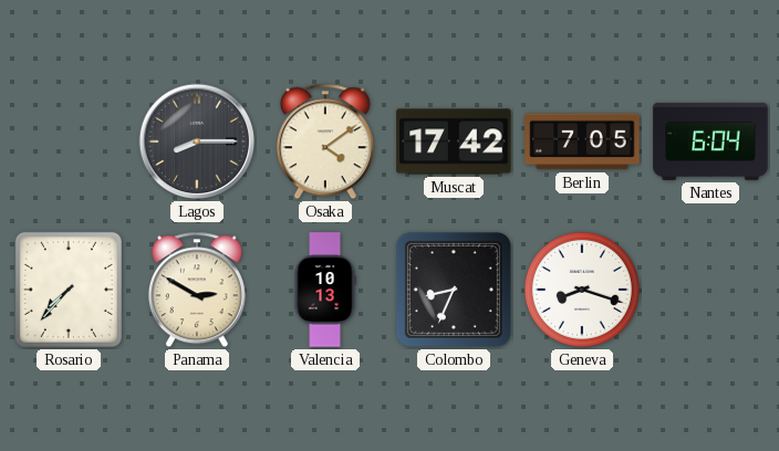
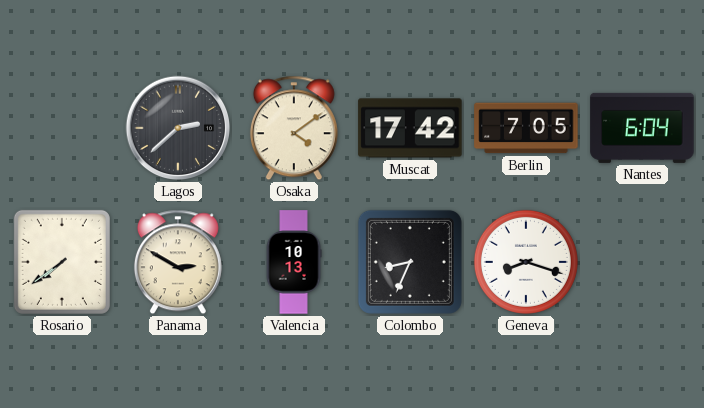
Lagos: 8:15 -> 2:38
Rosario: 7:37 -> 7:39
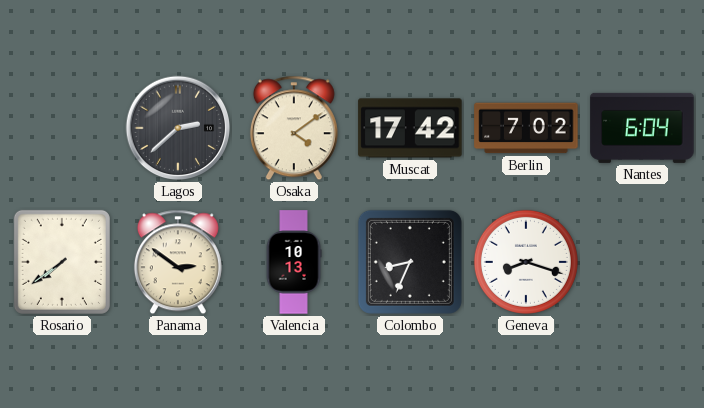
Berlin: 7:05 -> 7:02
Panama: 2:50 -> 2:51
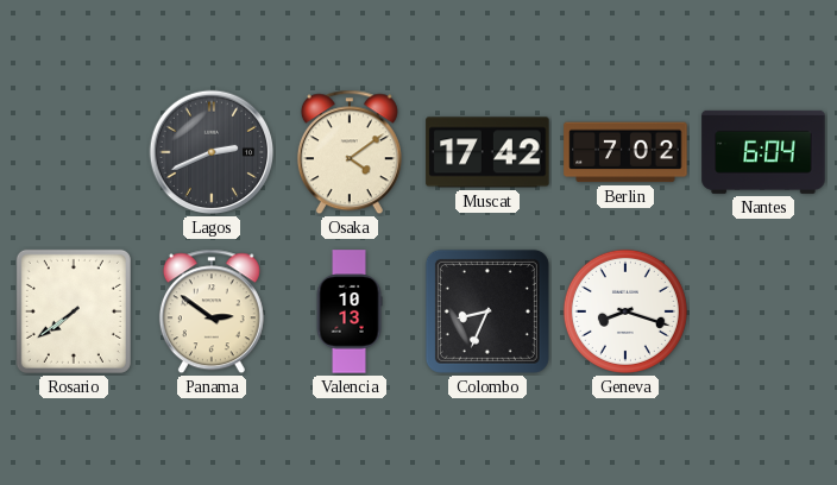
Lagos: 2:38 -> 2:41
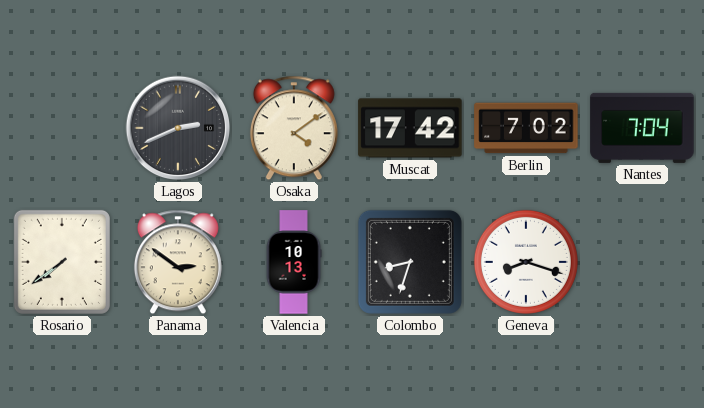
Nantes: 6:04 -> 7:04
Colombo: 8:34 -> 8:33
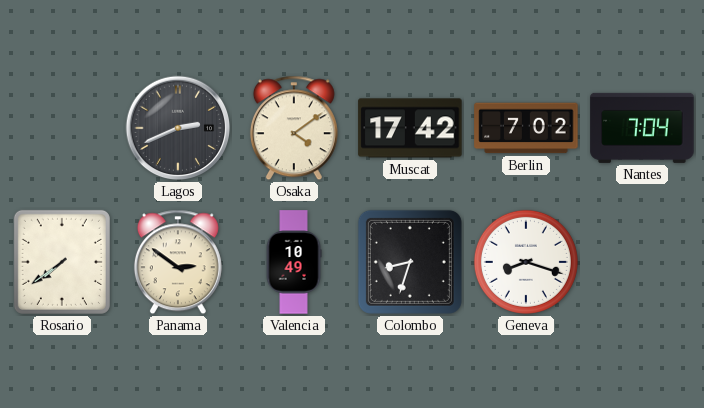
Valencia: 10:13 -> 10:49
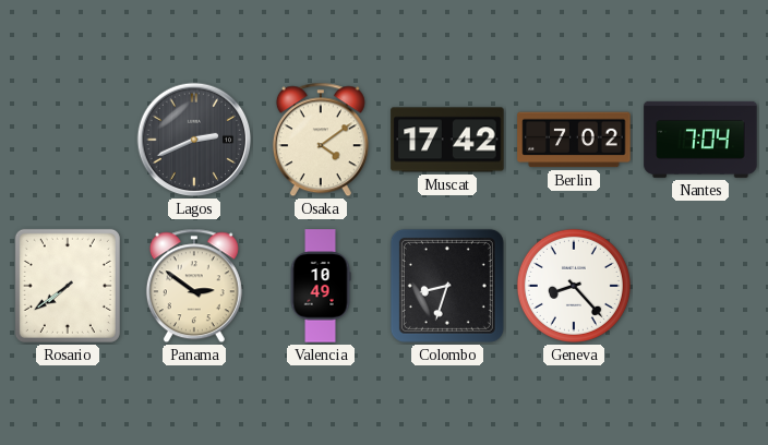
Geneva: 8:18 -> 8:23
